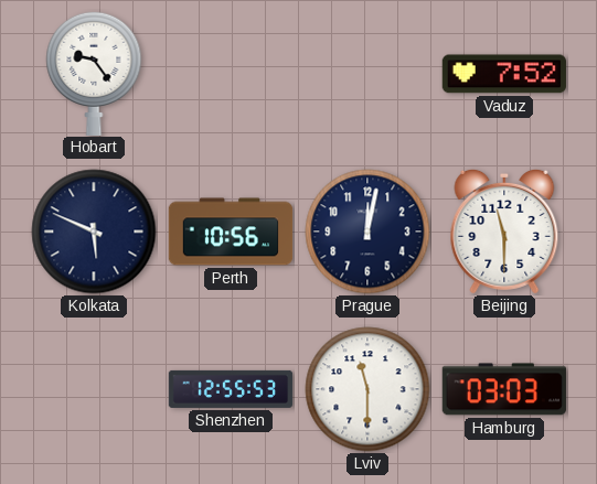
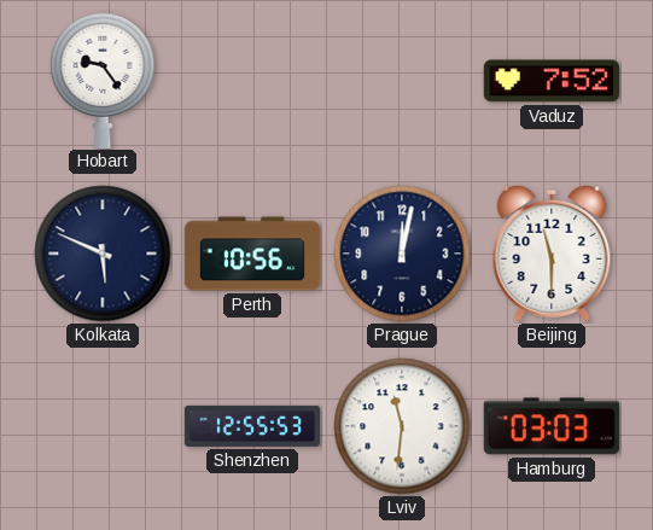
Lviv: 11:30 -> 11:31
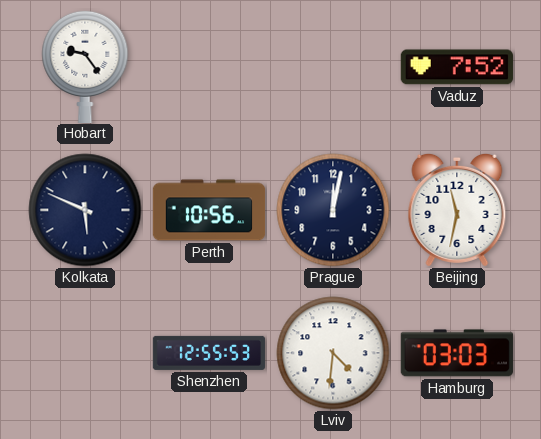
Beijing: 11:30 -> 11:32
Lviv: 11:31 -> 4:31
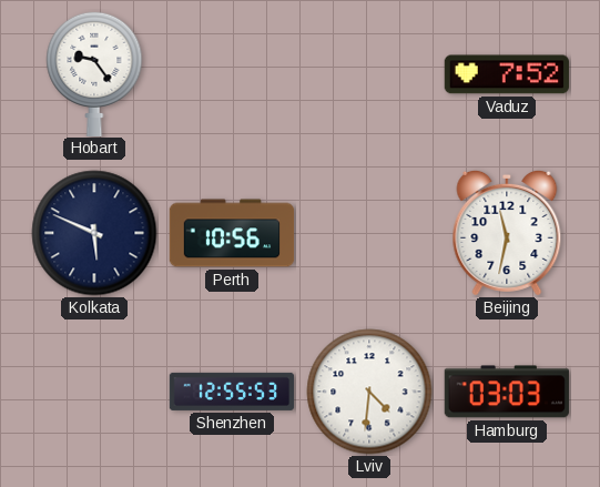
Prague: 12:02 -> none
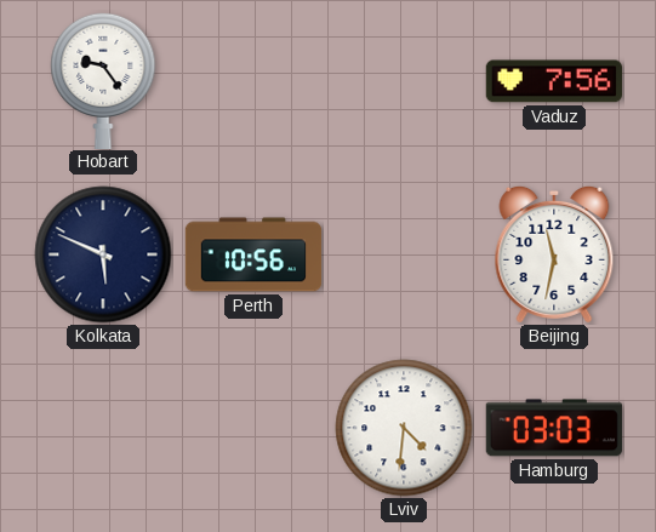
Vaduz: 7:52 -> 7:56
Shenzhen: 12:55 -> none
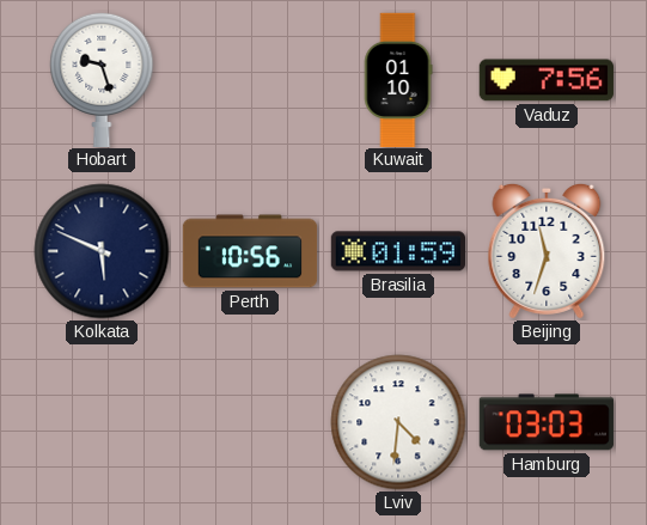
Hobart: 9:24 -> 9:27
Kuwait: none -> 01:10
Brasilia: none -> 01:59
Beijing: 11:32 -> 11:33
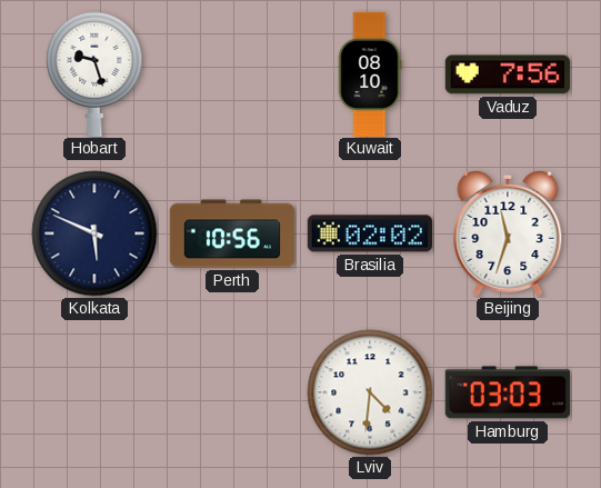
Kuwait: 01:10 -> 08:10
Brasilia: 01:59 -> 02:02
